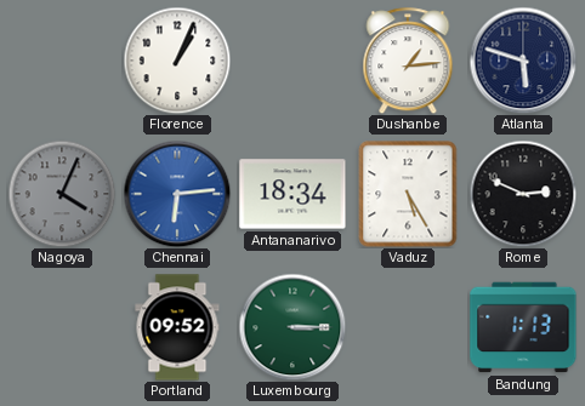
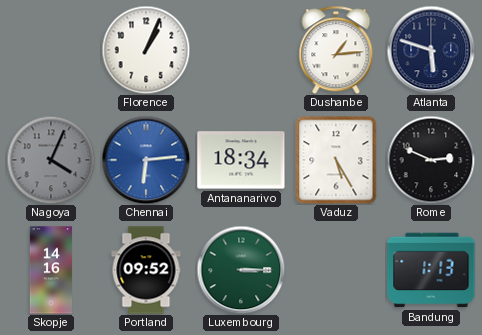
Skopje: none -> 14:16
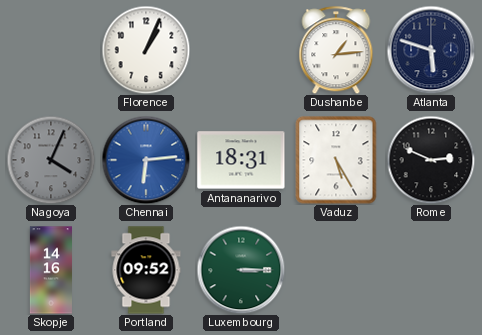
Antananarivo: 18:34 -> 18:31
Bandung: 1:13 -> none
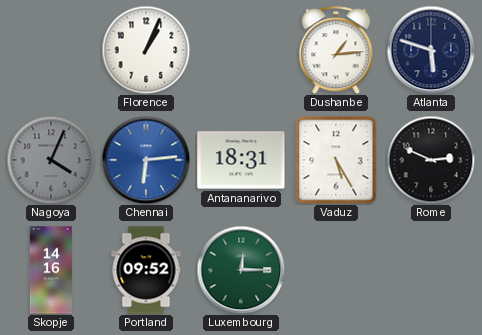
Luxembourg: 3:15 -> 12:15
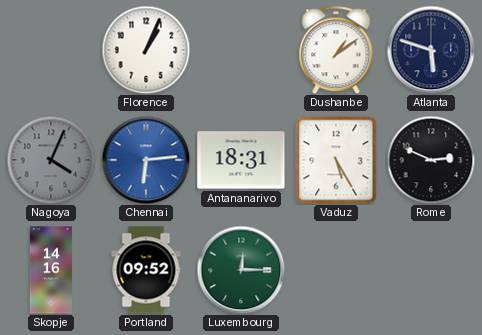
Dushanbe: 1:14 -> 1:09
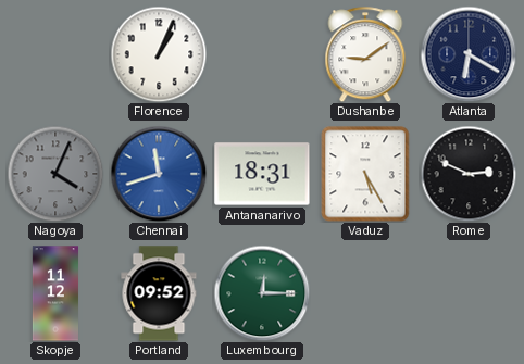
Dushanbe: 1:09 -> 9:09
Atlanta: 5:48 -> 6:20
Chennai: 6:14 -> 11:42
Skopje: 14:16 -> 11:12
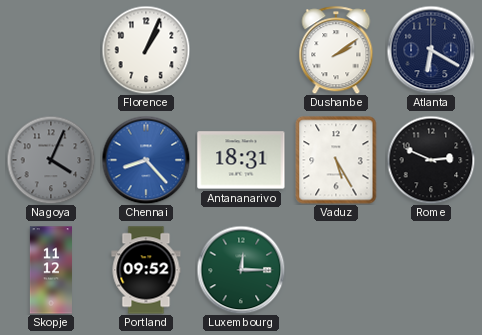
Dushanbe: 9:09 -> 2:09
Chennai: 11:42 -> 8:23
